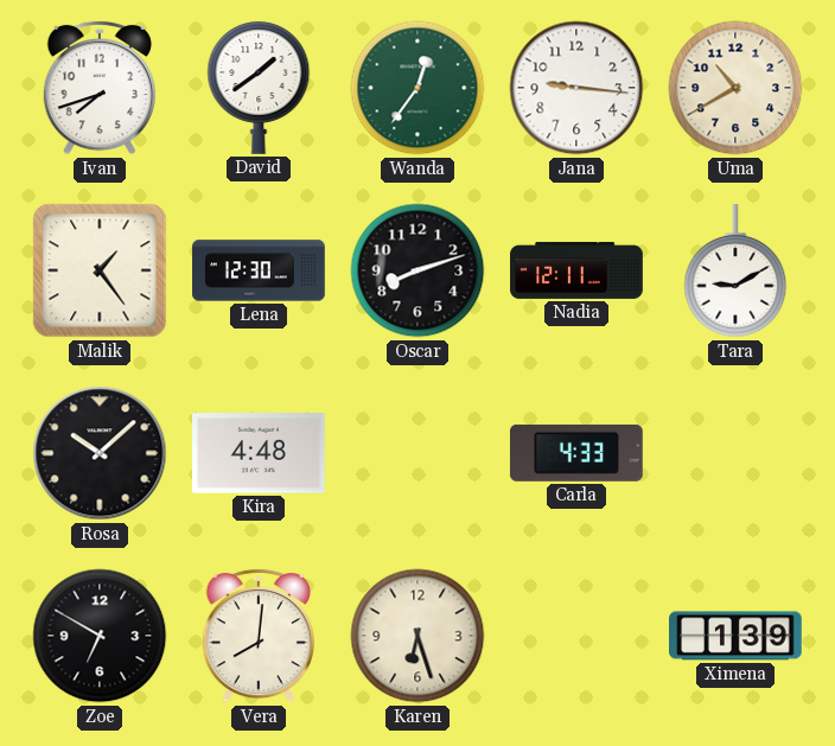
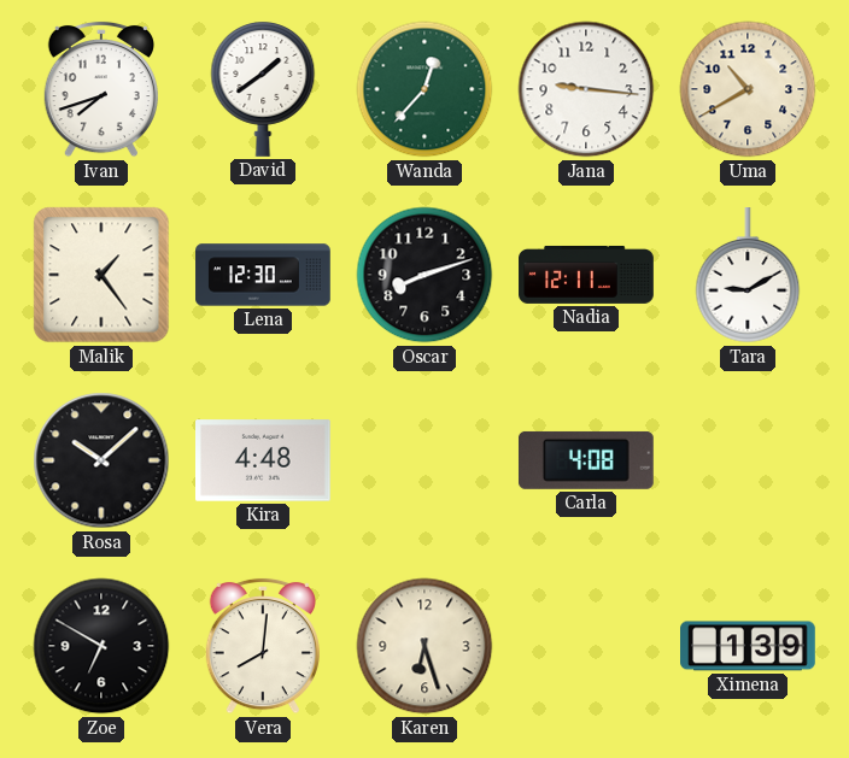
Wanda: 12:36 -> 12:37
Carla: 4:33 -> 4:08
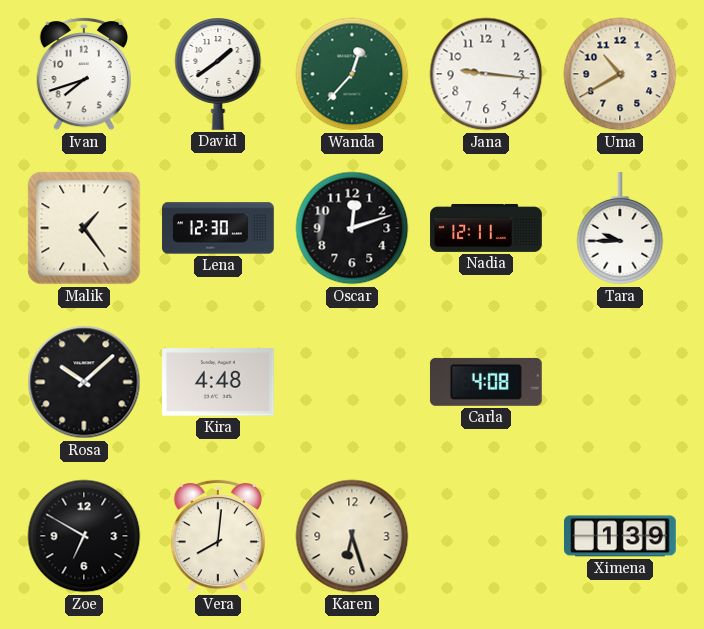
Oscar: 8:12 -> 12:12
Tara: 9:10 -> 9:45
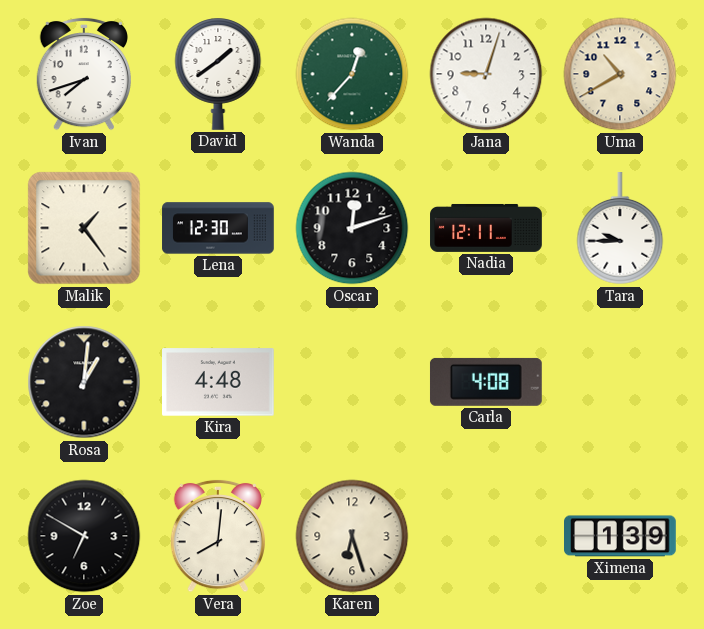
Jana: 9:16 -> 9:03
Rosa: 10:08 -> 1:01
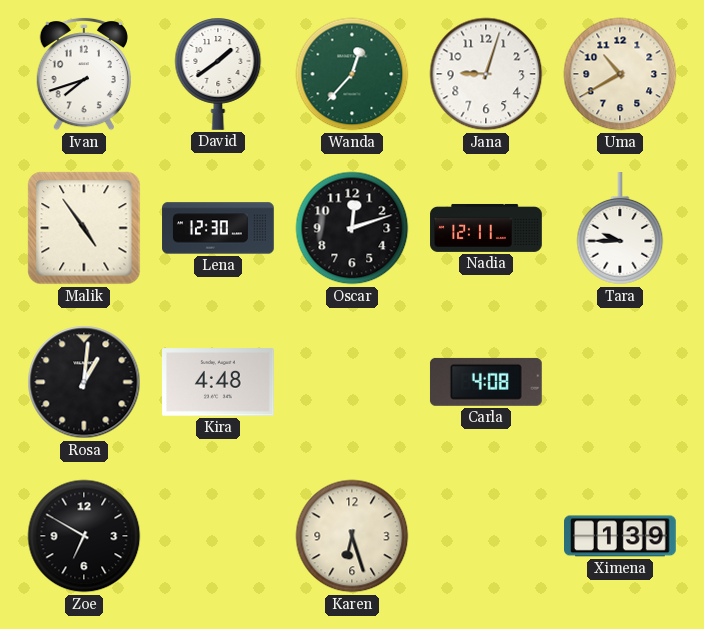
Malik: 1:24 -> 4:54
Vera: 8:01 -> none
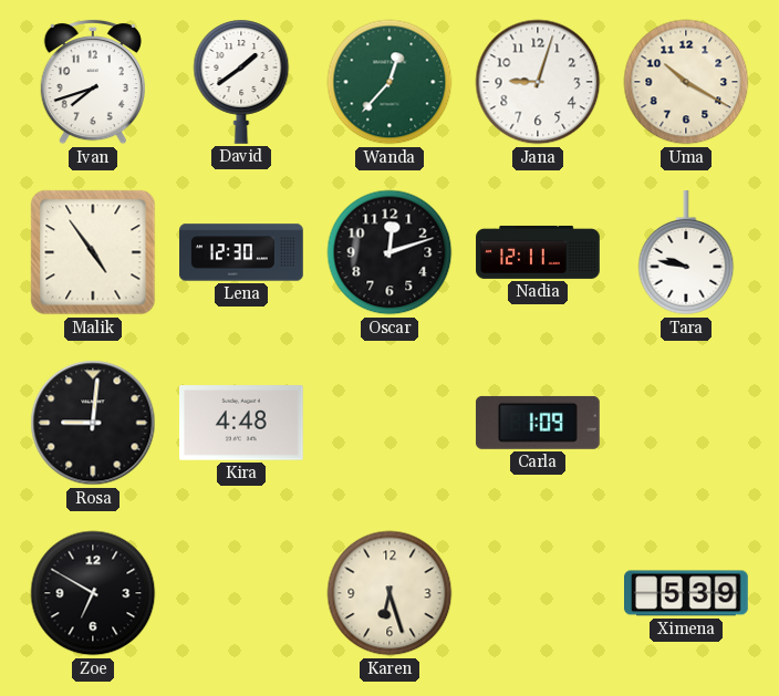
Uma: 10:40 -> 10:20
Tara: 9:45 -> 9:47
Rosa: 1:01 -> 9:01
Carla: 4:08 -> 1:09
Ximena: 1:39 -> 5:39
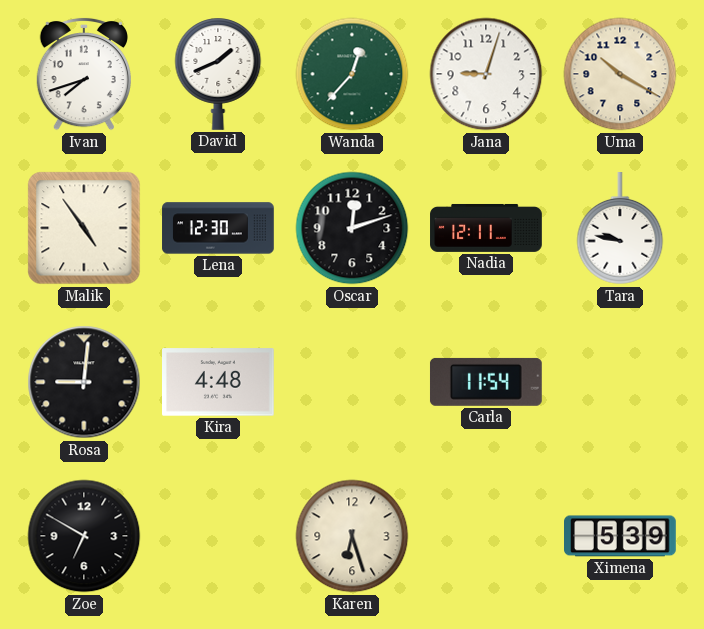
David: 1:39 -> 1:41
Carla: 1:09 -> 11:54
